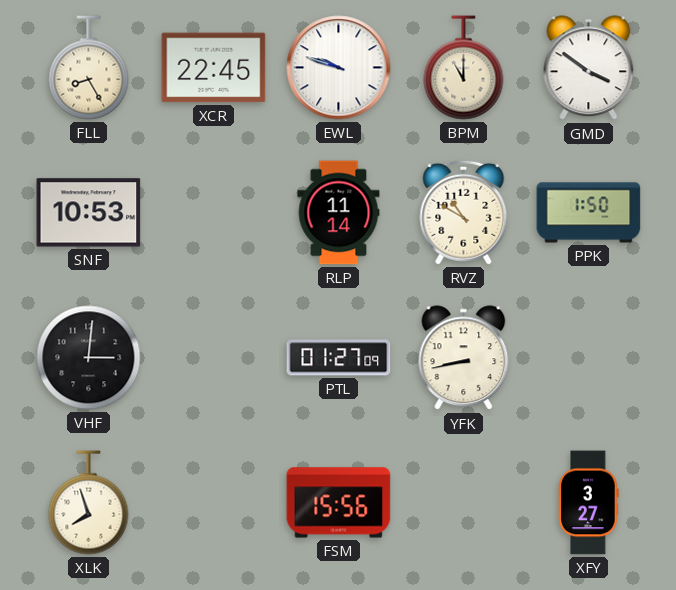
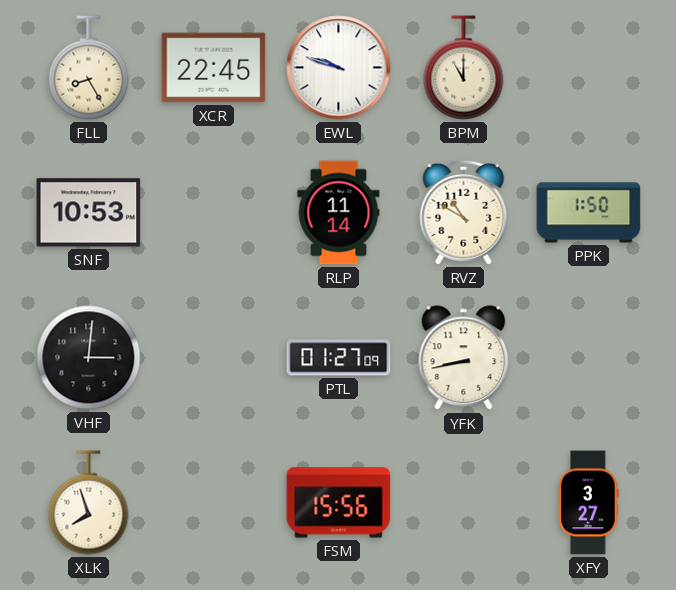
GMD: 3:51 -> none
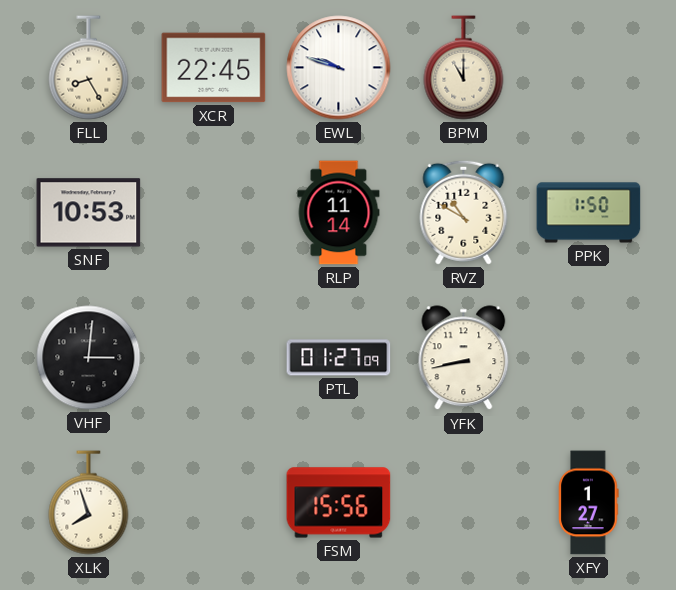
XFY: 3:27 -> 1:27
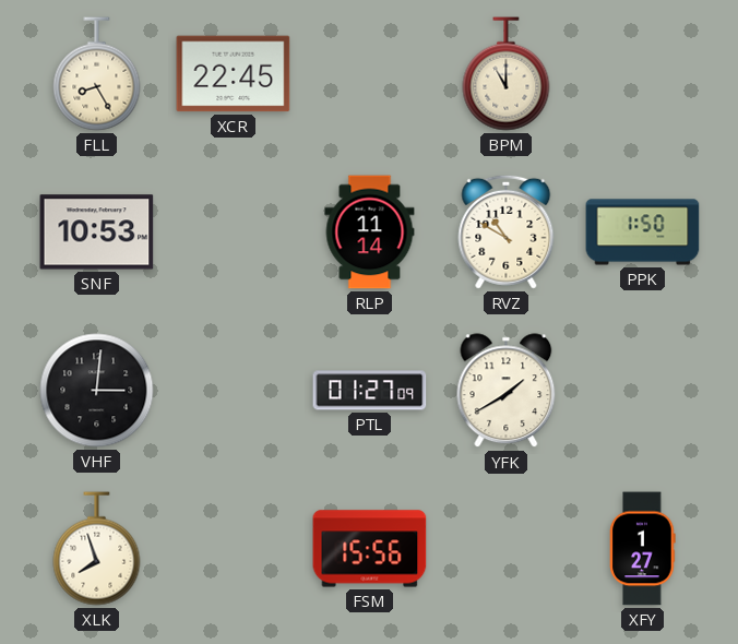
EWL: 9:48 -> none
YFK: 8:43 -> 1:40
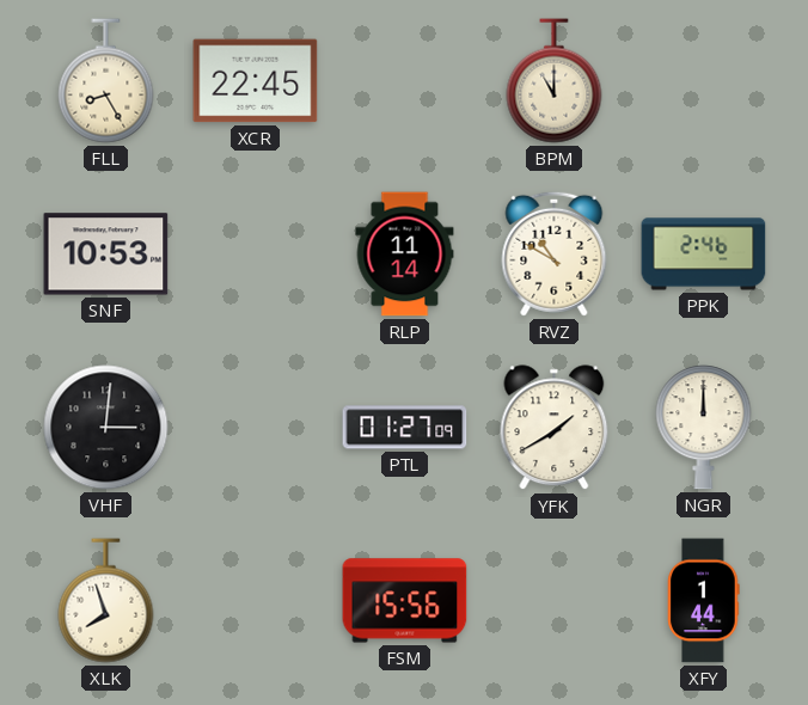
PPK: 1:50 -> 2:46
NGR: none -> 12:00
XFY: 1:27 -> 1:44
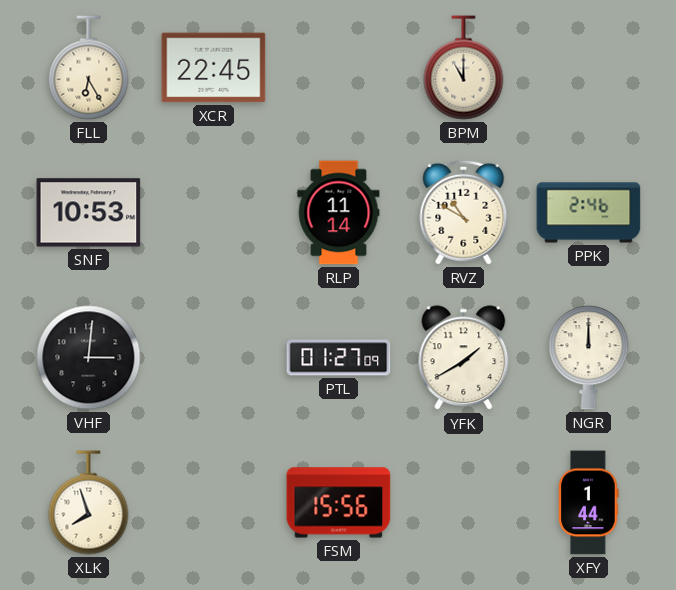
FLL: 8:25 -> 6:25
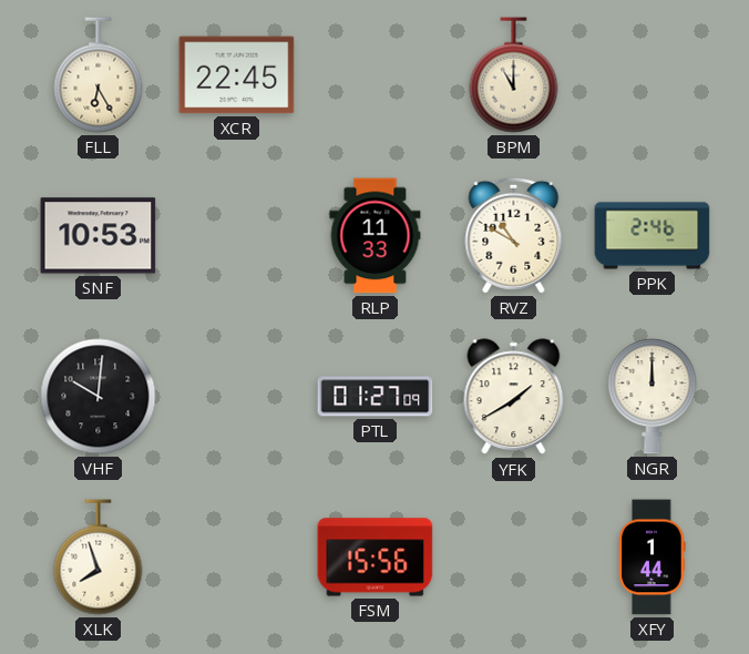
RLP: 11:14 -> 11:33
VHF: 3:01 -> 10:01
